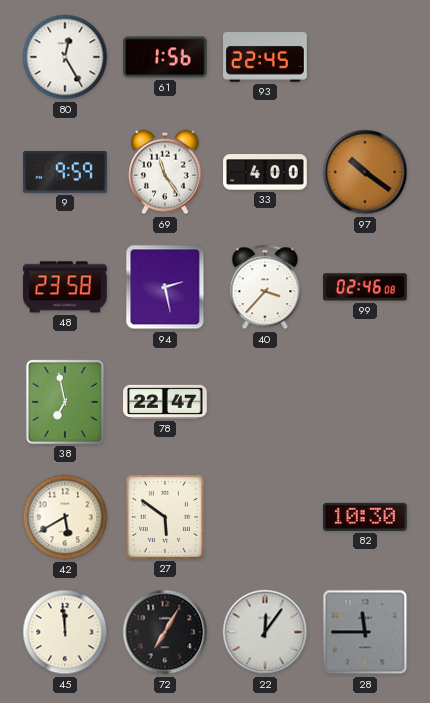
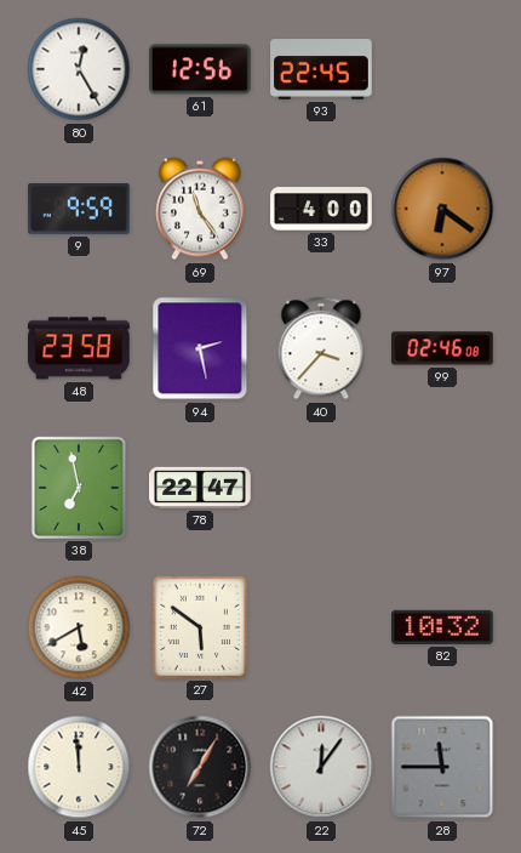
61: 1:56 -> 12:56
97: 10:21 -> 6:21
82: 10:30 -> 10:32
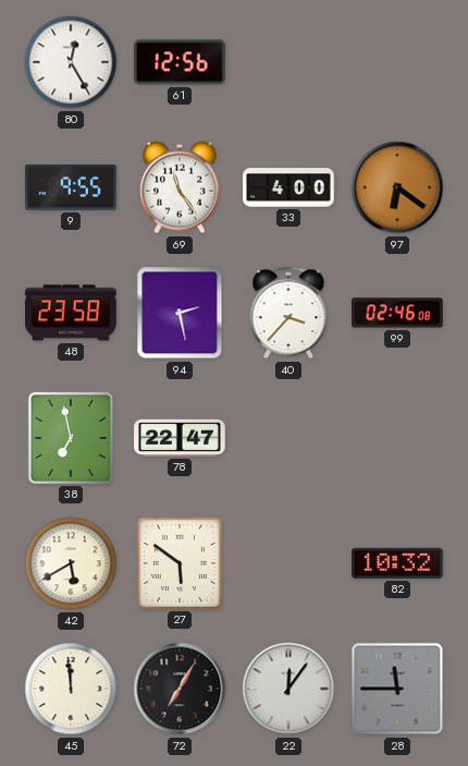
93: 22:45 -> none
9: 9:59 -> 9:55
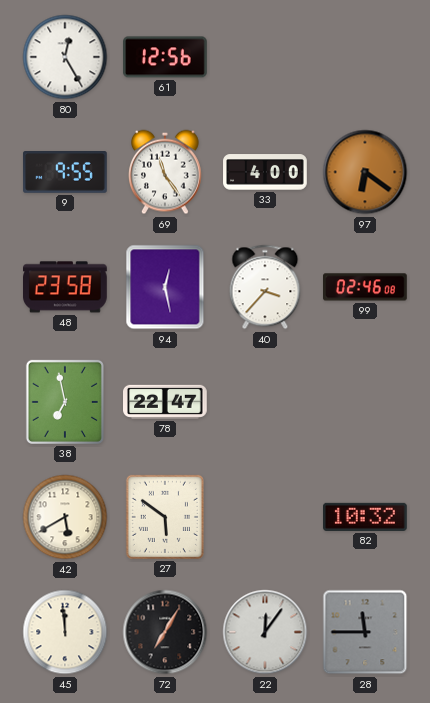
94: 2:28 -> 12:28
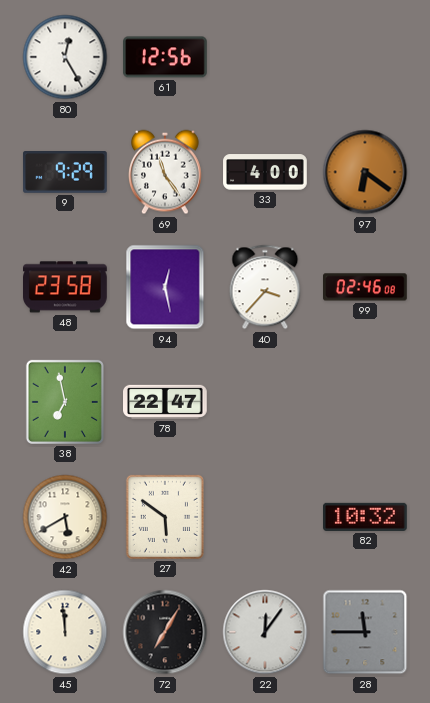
9: 9:55 -> 9:29
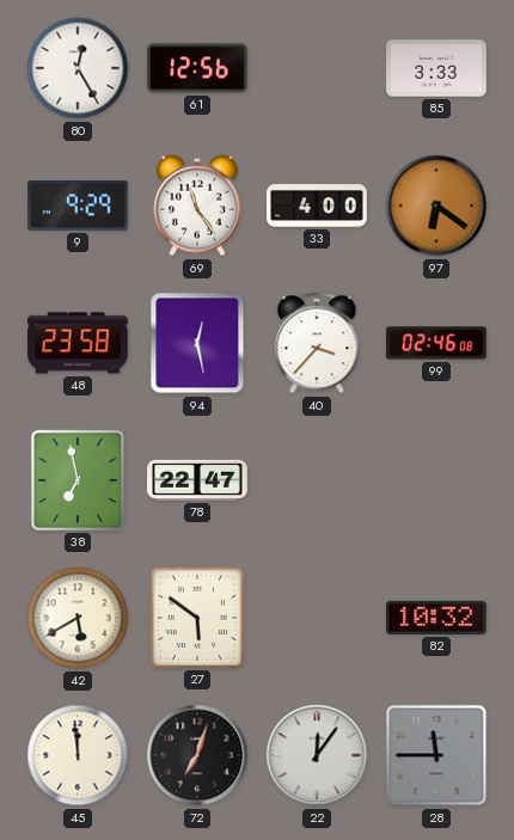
85: none -> 3:33
72: 7:05 -> 7:03
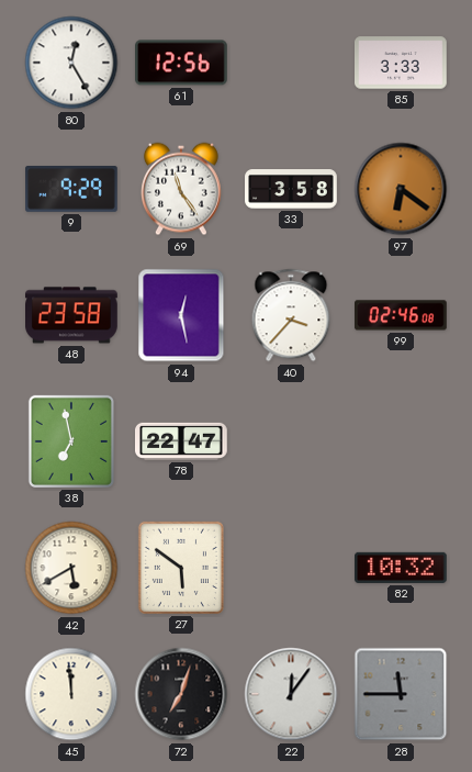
33: 4:00 -> 3:58
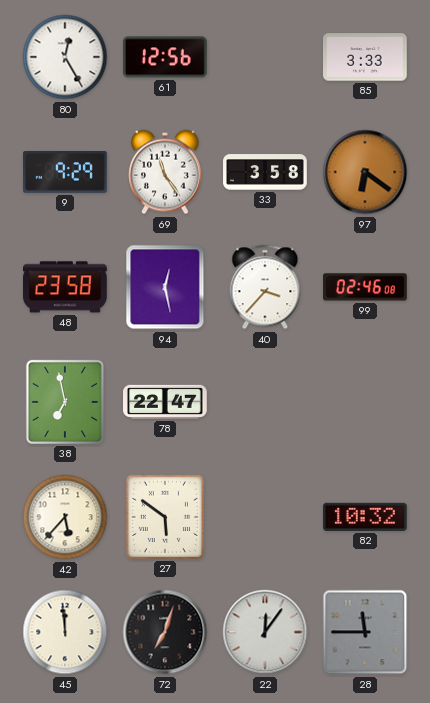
42: 5:40 -> 5:37
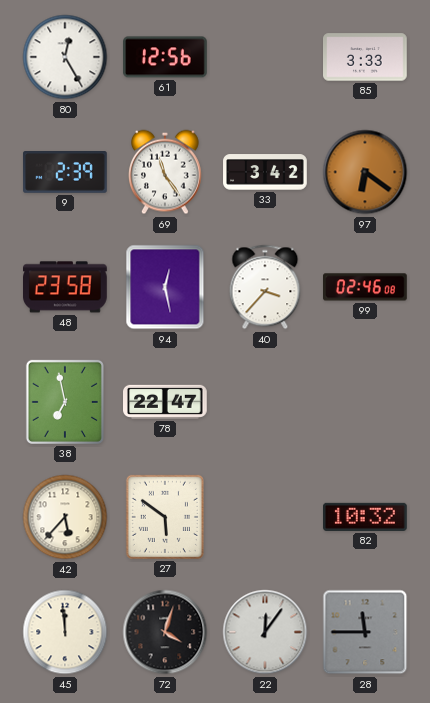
9: 9:29 -> 2:39
33: 3:58 -> 3:42
72: 7:03 -> 4:03
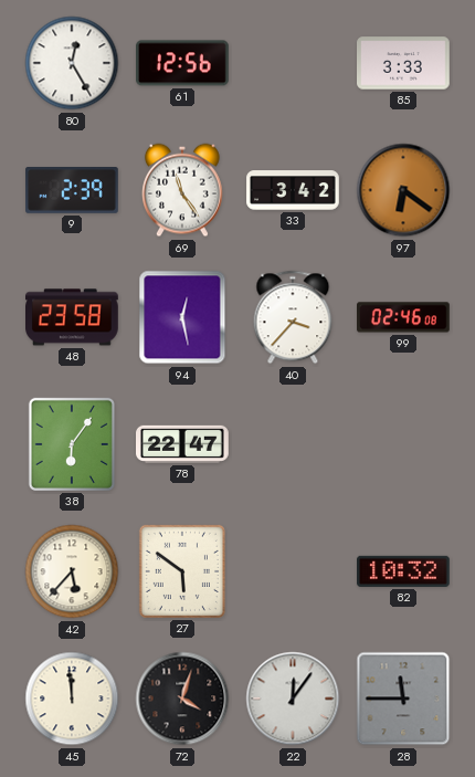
38: 6:58 -> 6:06
